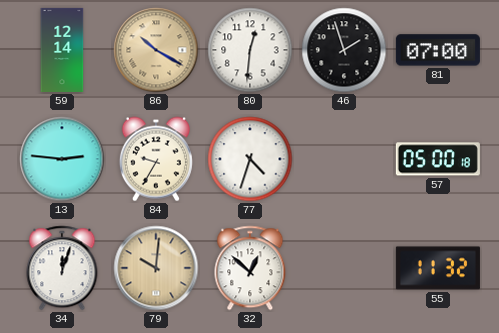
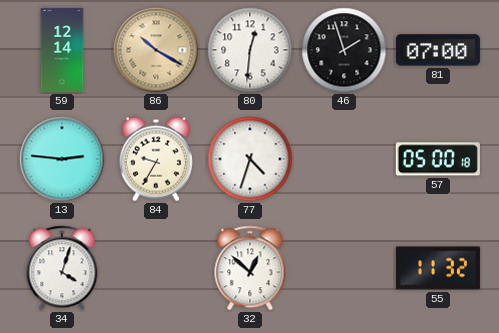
34: 12:03 -> 4:03
79: 10:01 -> none
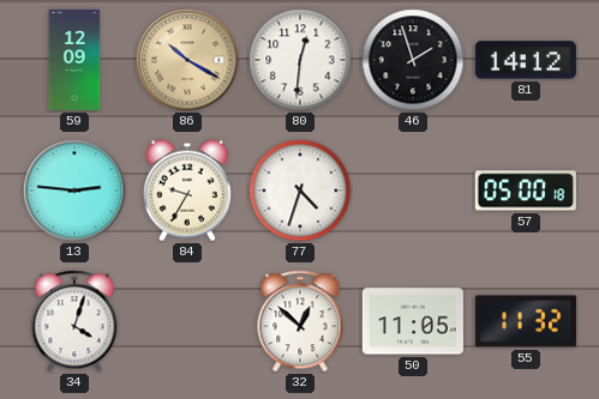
59: 12:14 -> 12:09
81: 07:00 -> 14:12
50: none -> 11:05
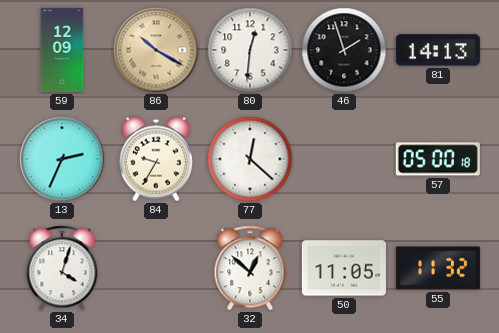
81: 14:12 -> 14:13
13: 2:46 -> 2:34
77: 4:33 -> 12:22
